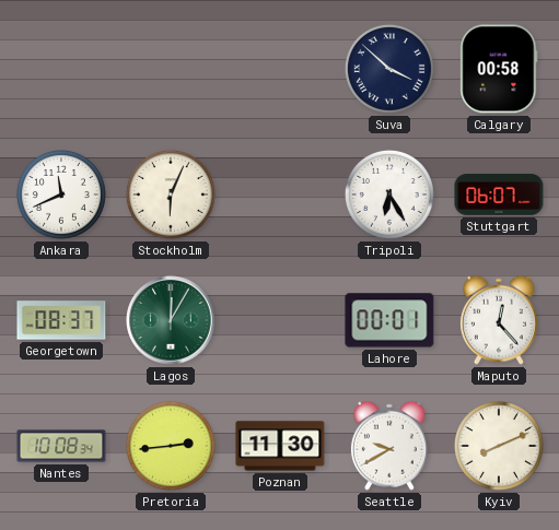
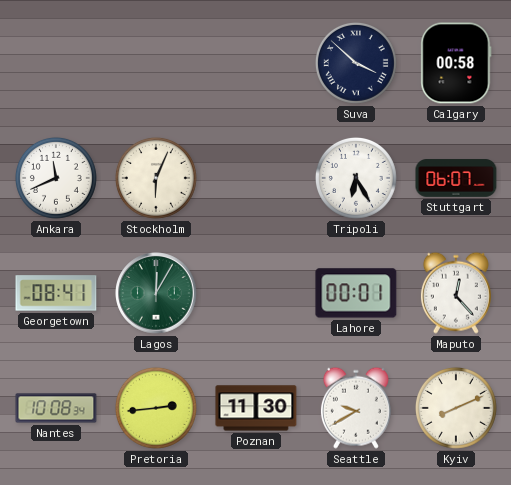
Georgetown: 08:37 -> 08:41
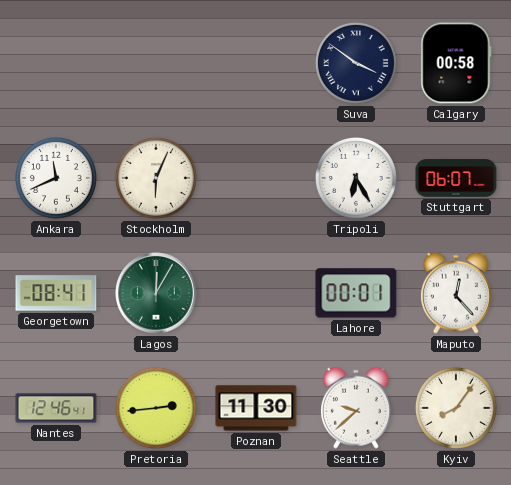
Suva: 3:52 -> 3:51
Nantes: 10:08 -> 12:46
Seattle: 9:40 -> 9:38
Kyiv: 8:11 -> 8:06
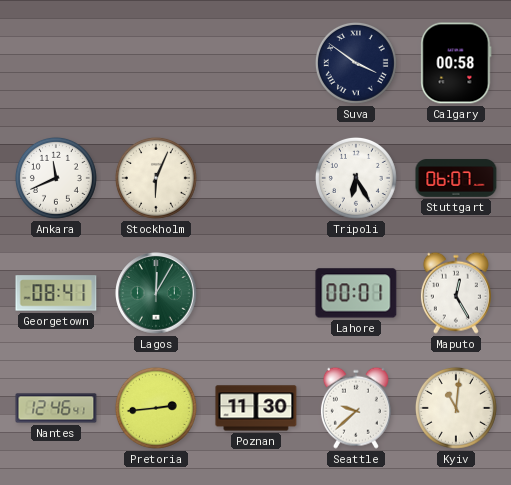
Maputo: 12:23 -> 12:25
Kyiv: 8:06 -> 11:01
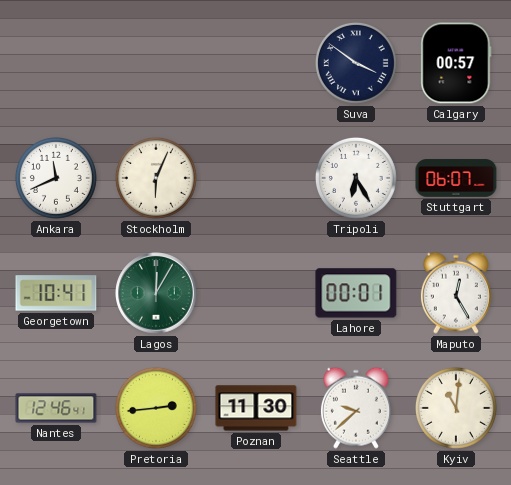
Calgary: 00:58 -> 00:57
Georgetown: 08:41 -> 10:41
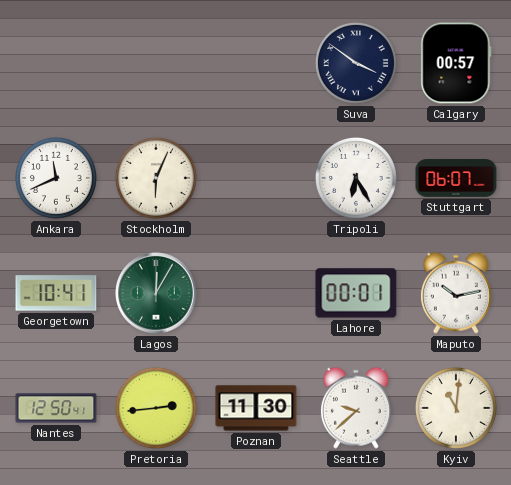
Maputo: 12:25 -> 10:13
Nantes: 12:46 -> 12:50
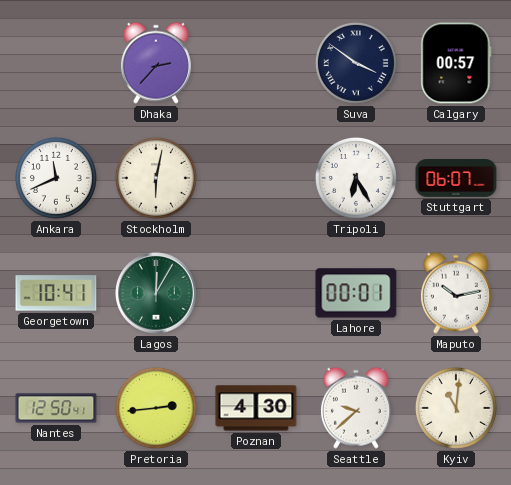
Dhaka: none -> 2:37
Stockholm: 6:04 -> 6:02
Poznan: 11:30 -> 4:30
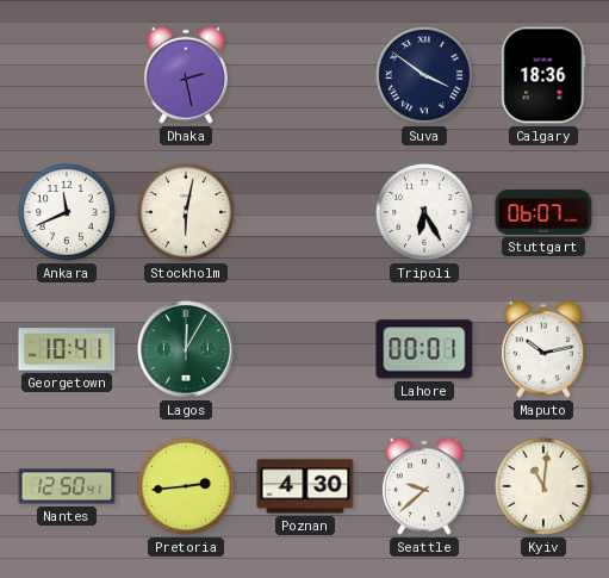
Dhaka: 2:37 -> 2:28
Calgary: 00:57 -> 18:36
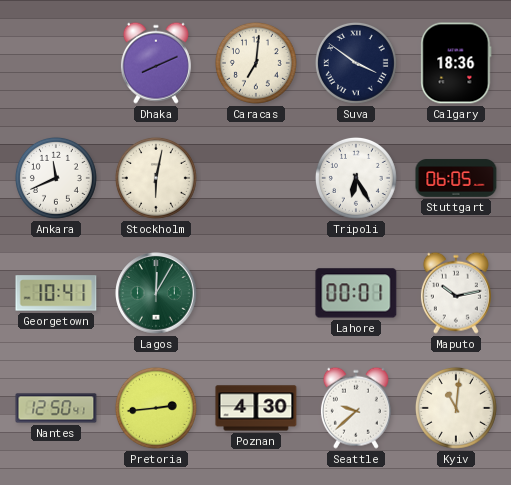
Dhaka: 2:28 -> 8:11
Caracas: none -> 7:01
Stuttgart: 06:07 -> 06:05
